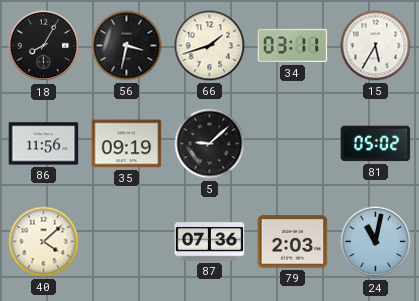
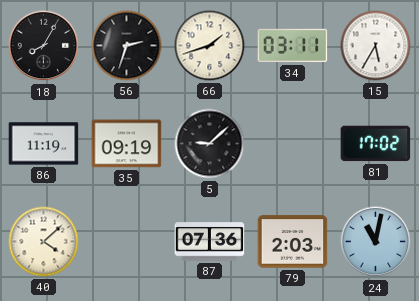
56: 3:32 -> 2:33
86: 11:56 -> 11:19
81: 05:02 -> 17:02
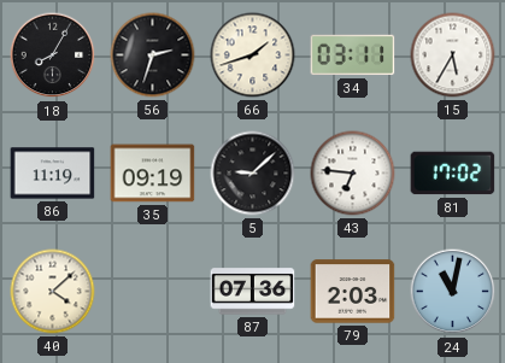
43: none -> 6:46
